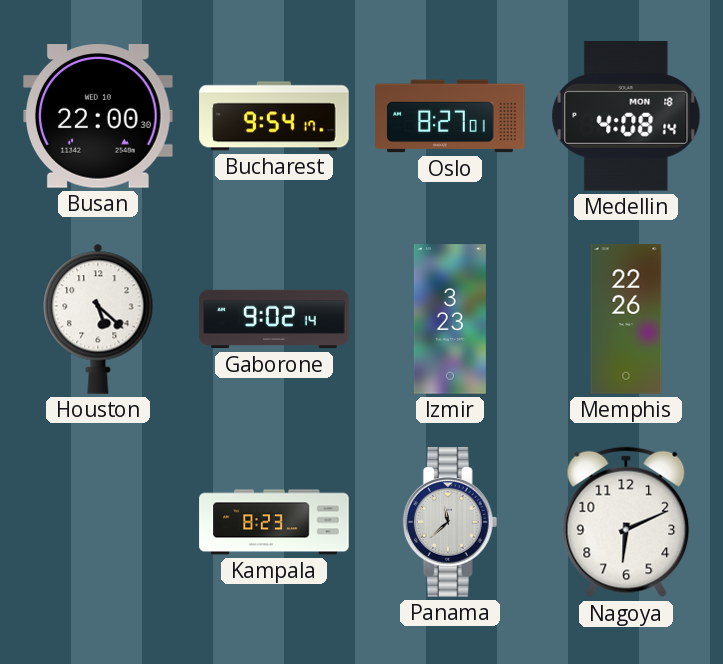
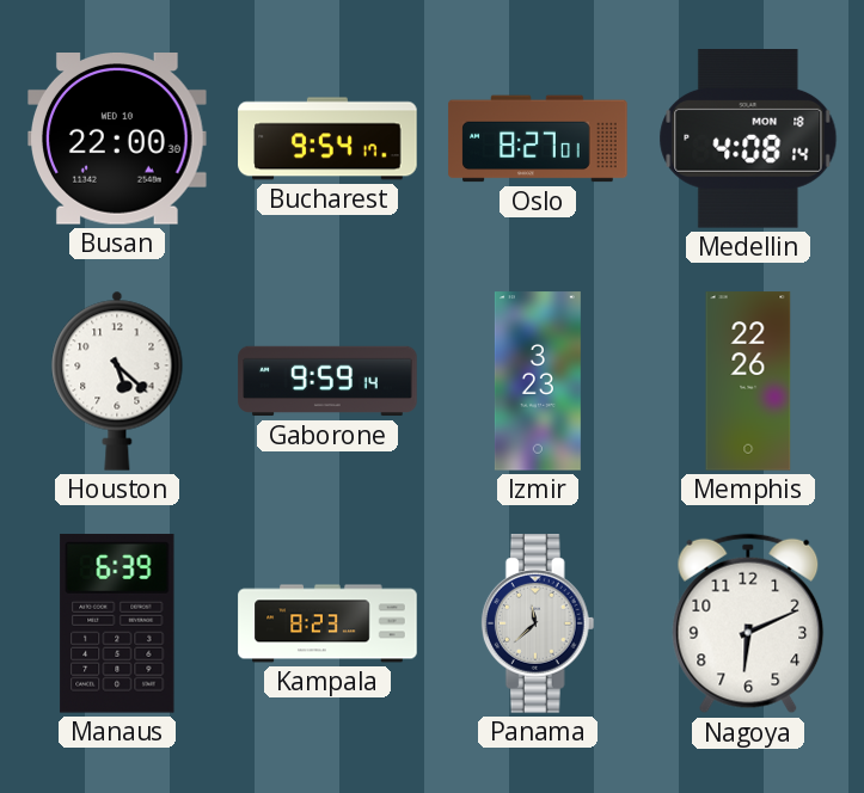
Gaborone: 9:02 -> 9:59
Manaus: none -> 6:39
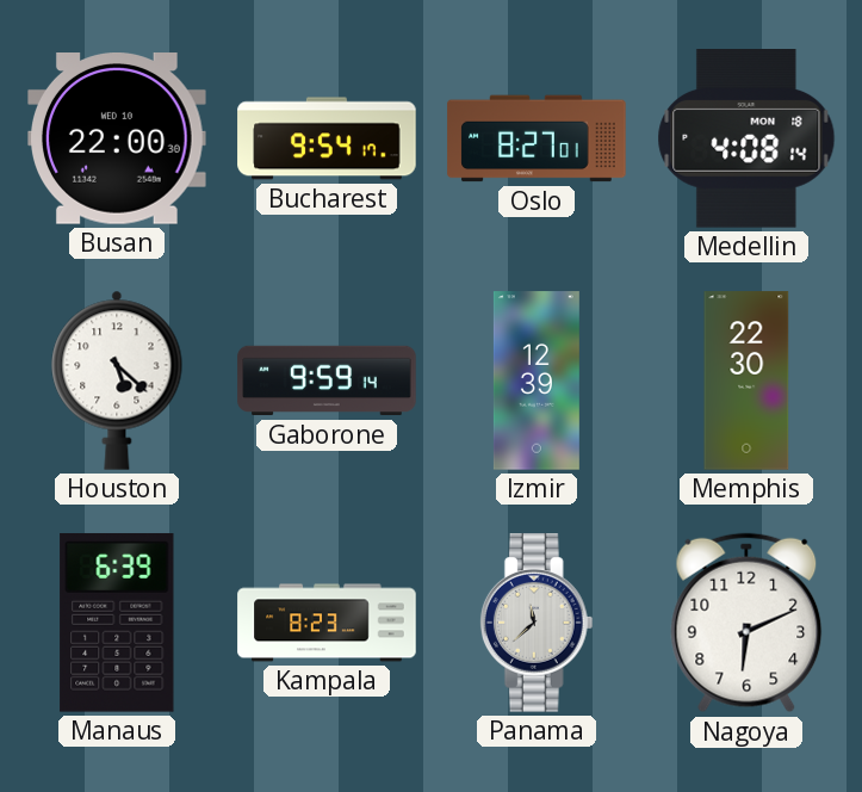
Izmir: 3:23 -> 12:39
Memphis: 22:26 -> 22:30
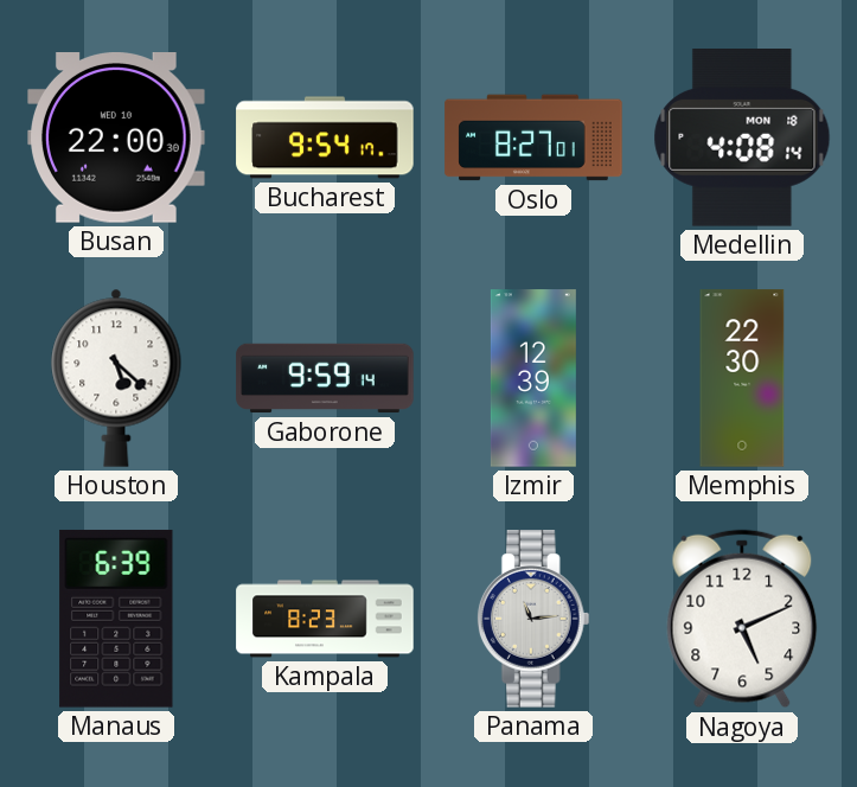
Panama: 11:38 -> 11:14
Nagoya: 6:11 -> 5:11
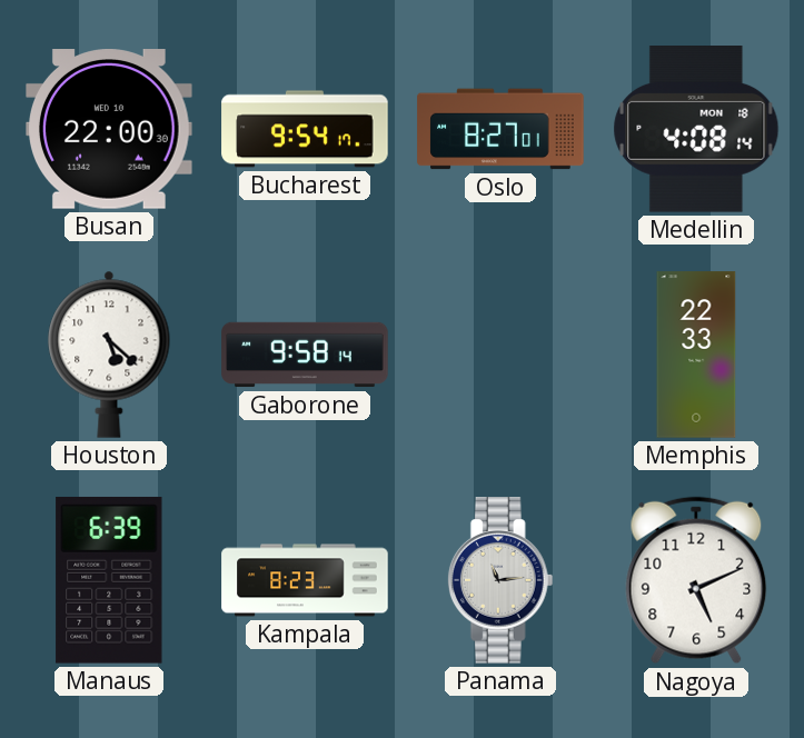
Gaborone: 9:59 -> 9:58
Izmir: 12:39 -> none
Memphis: 22:30 -> 22:33
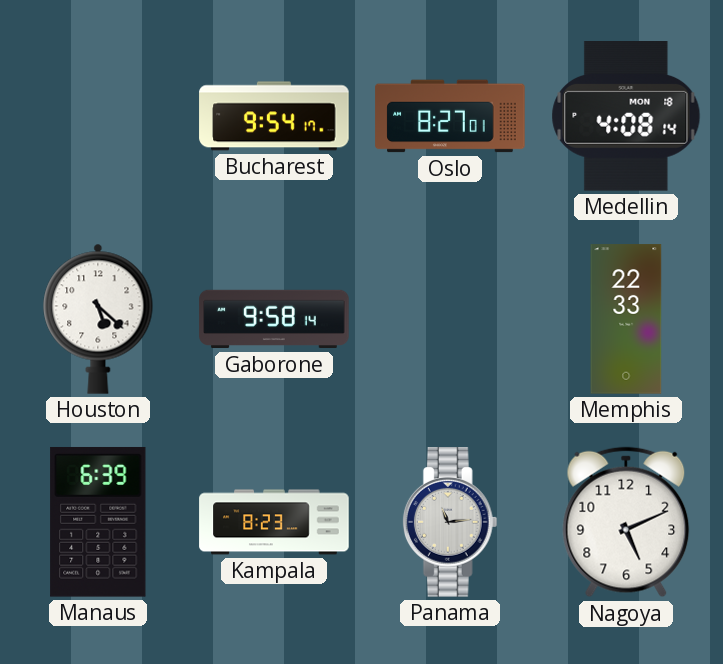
Busan: 22:00 -> none
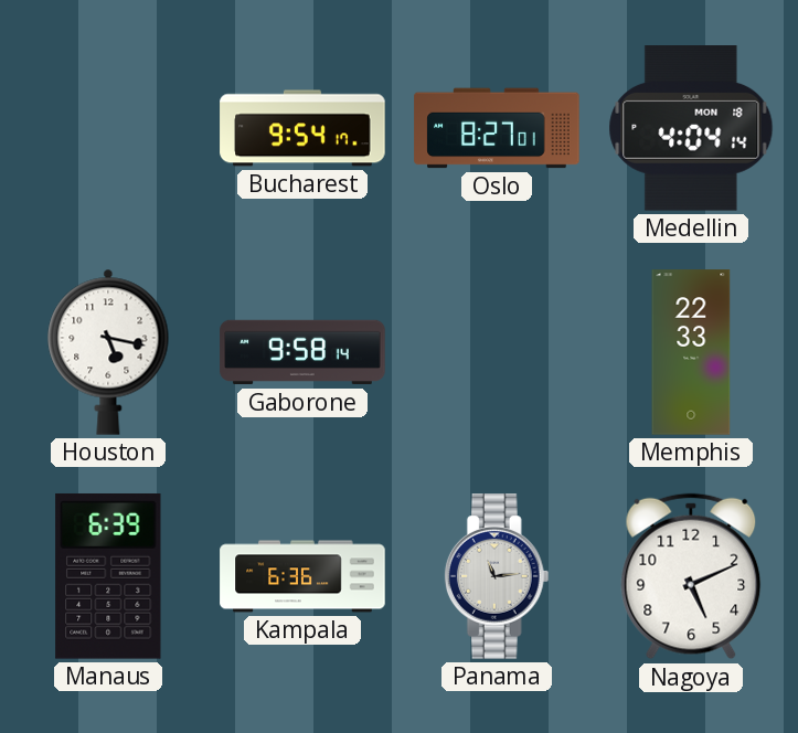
Medellin: 4:08 -> 4:04
Houston: 5:22 -> 5:17
Kampala: 8:23 -> 6:36
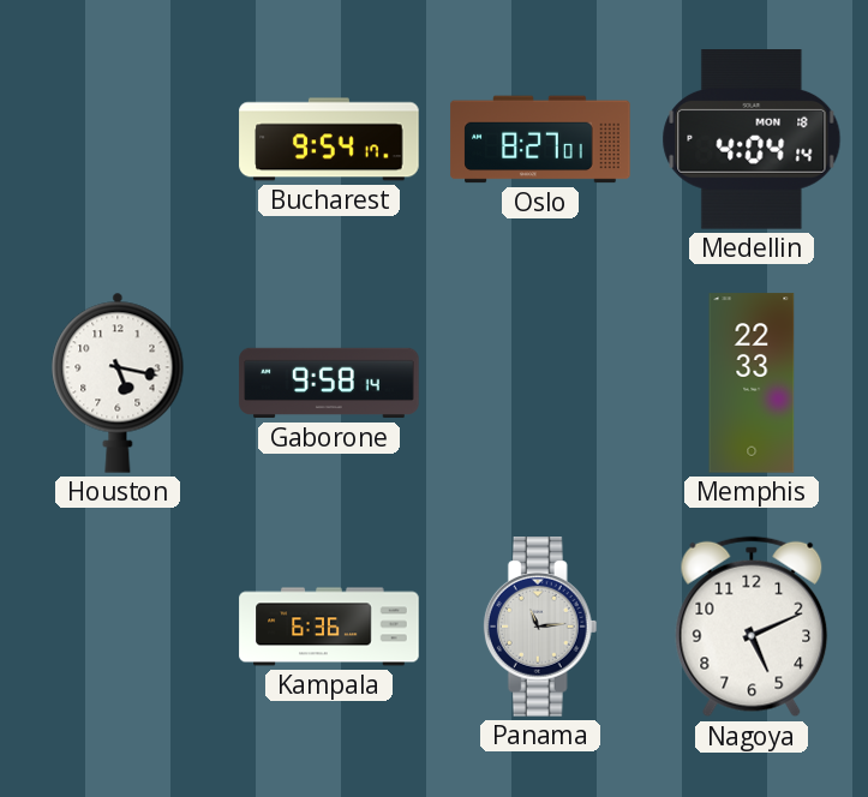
Manaus: 6:39 -> none
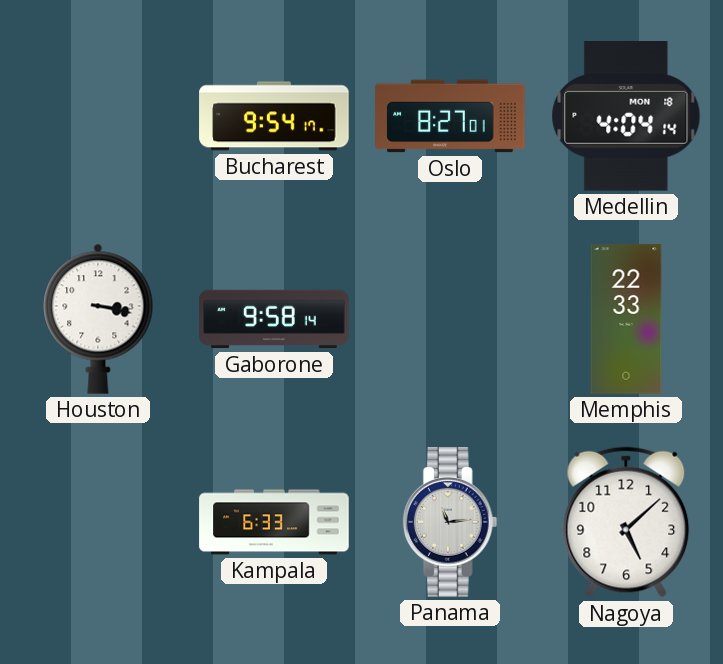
Houston: 5:17 -> 3:17
Kampala: 6:36 -> 6:33
Nagoya: 5:11 -> 5:08
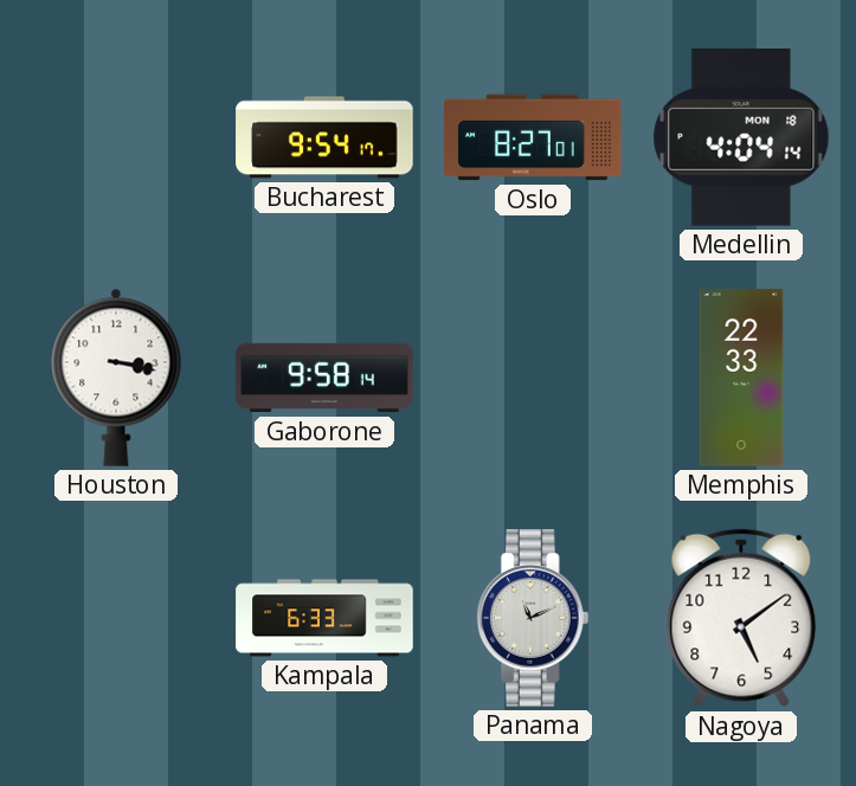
Panama: 11:14 -> 11:11
Nagoya: 5:08 -> 5:09
